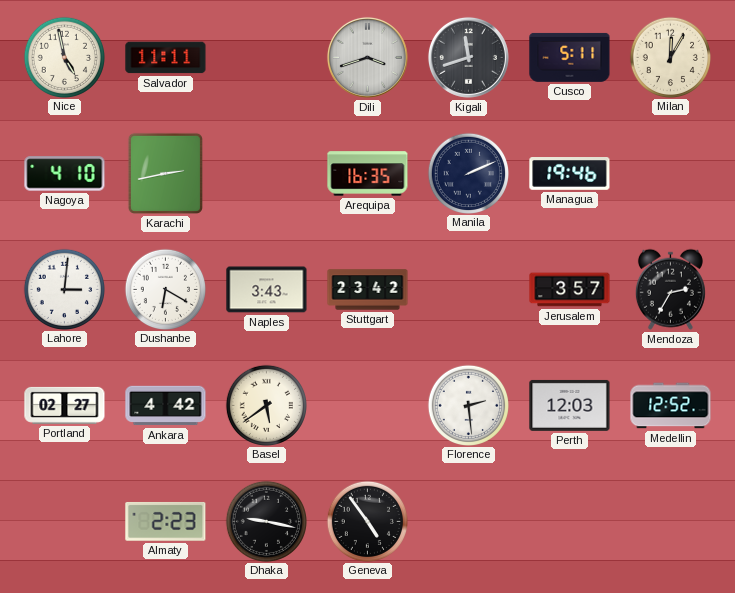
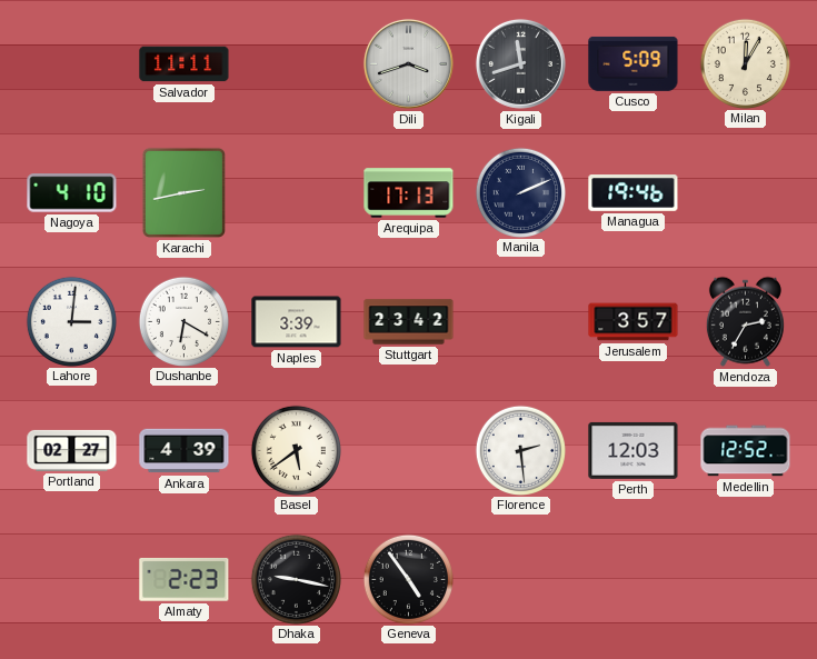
Nice: 4:58 -> none
Cusco: 5:11 -> 5:09
Arequipa: 16:35 -> 17:13
Naples: 3:43 -> 3:39
Ankara: 4:42 -> 4:39
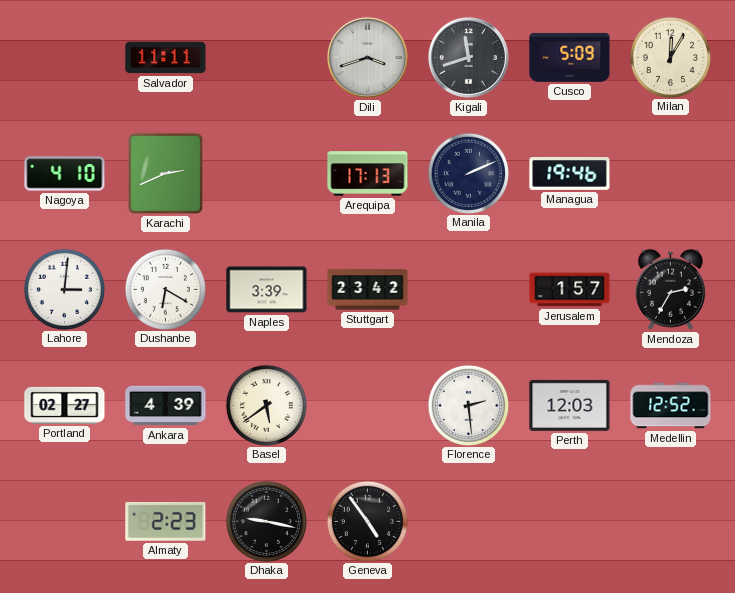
Karachi: 2:43 -> 2:41
Jerusalem: 3:57 -> 1:57
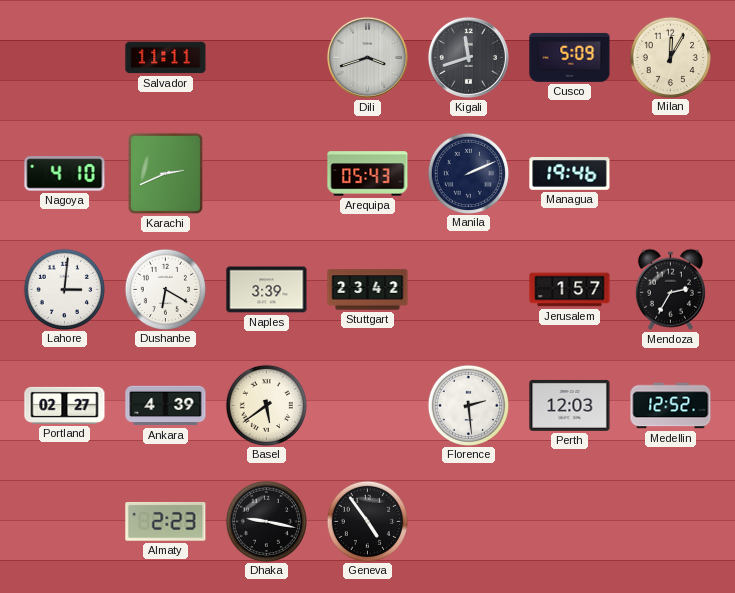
Arequipa: 17:13 -> 05:43
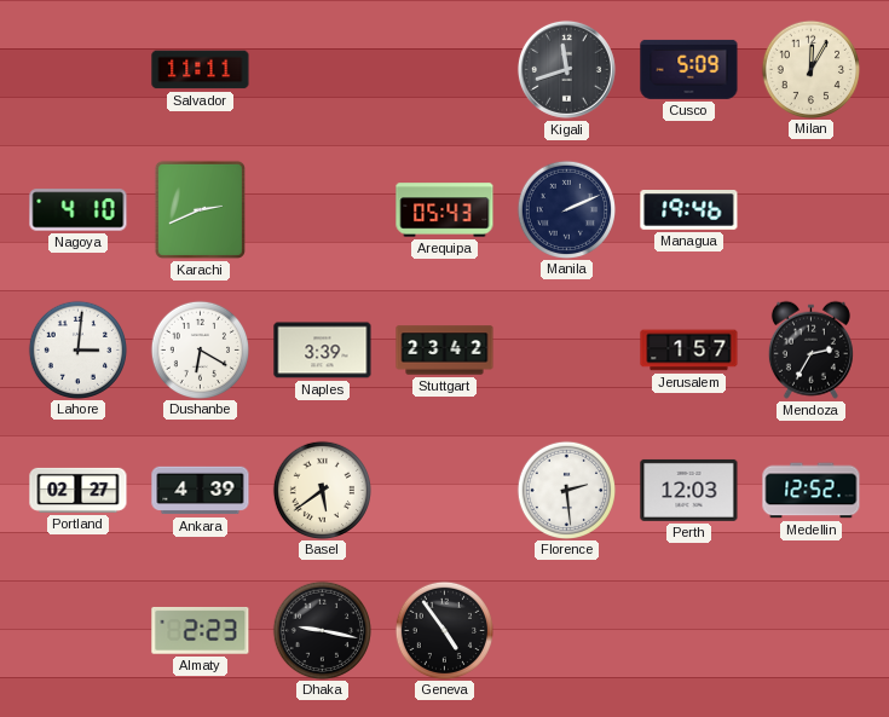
Dili: 3:42 -> none
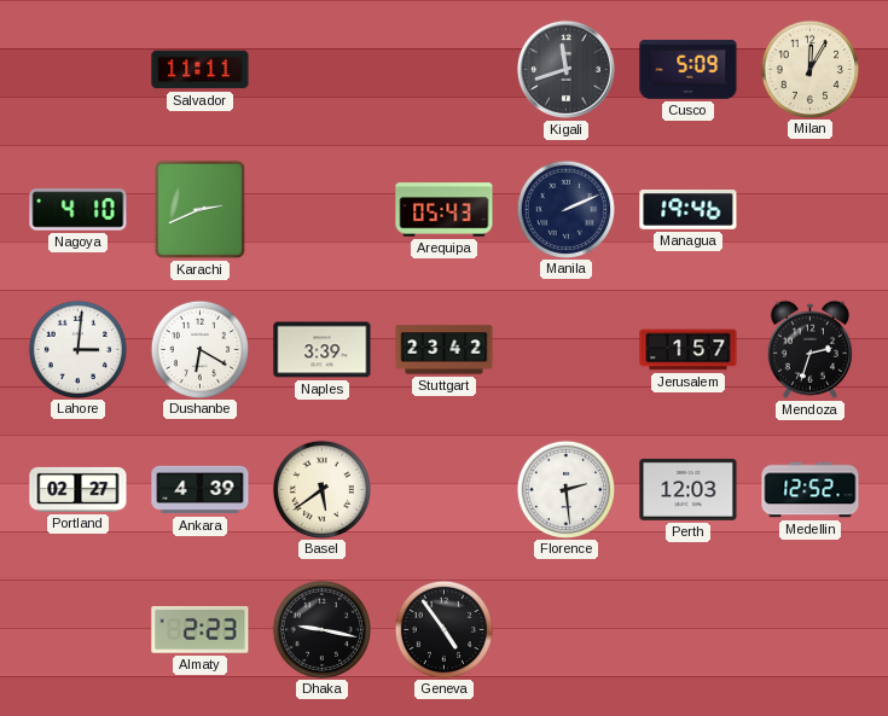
Mendoza: 2:35 -> 2:33
